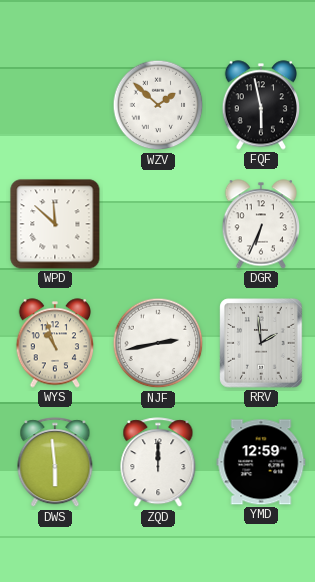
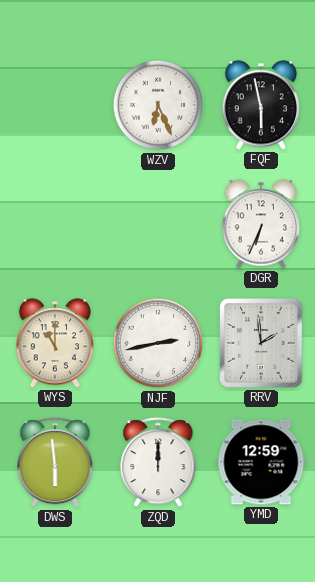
WZV: 1:52 -> 6:26
WPD: 11:52 -> none
WYS: 10:57 -> 11:00
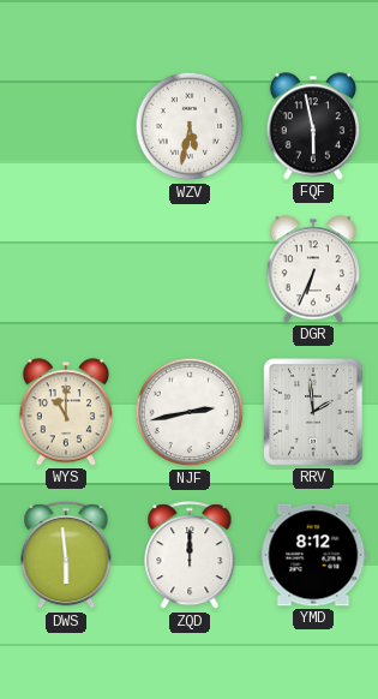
WZV: 6:26 -> 5:32
YMD: 12:59 -> 8:12
